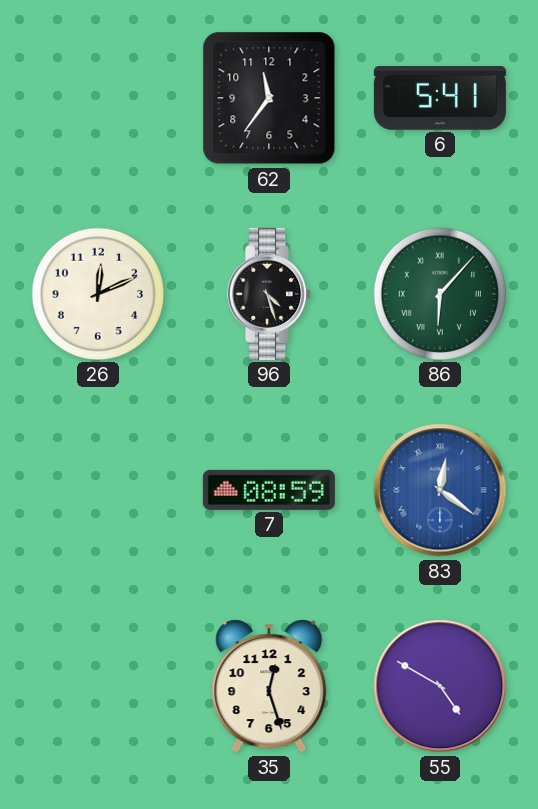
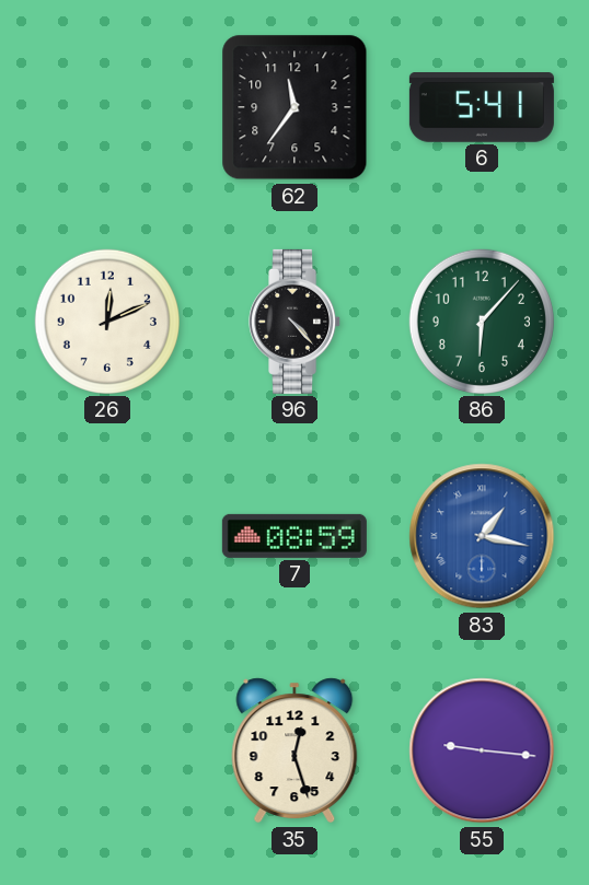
96: 4:27 -> 4:23
86 numerals: Roman -> Arabic
83: 12:21 -> 1:17
55: 4:50 -> 9:16
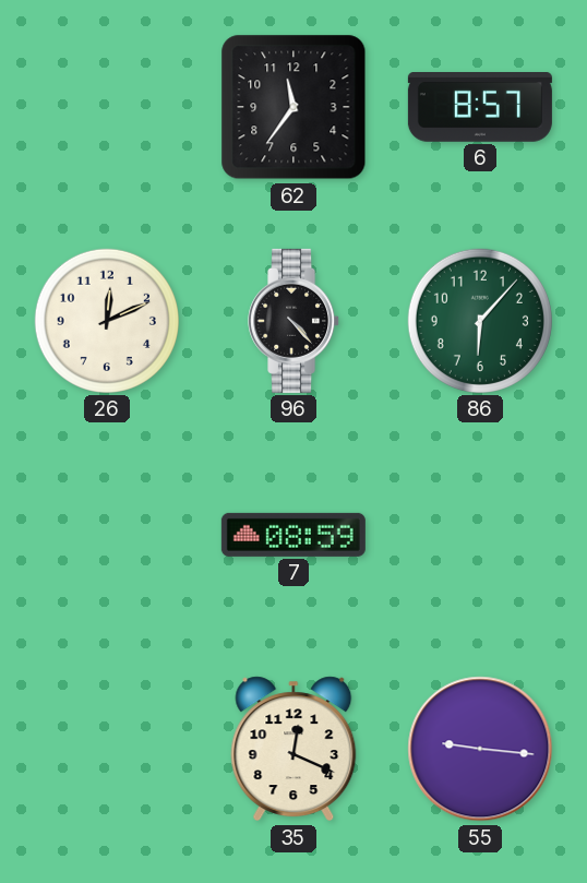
6: 5:41 -> 8:57
83: 1:17 -> none
35: 12:27 -> 12:19
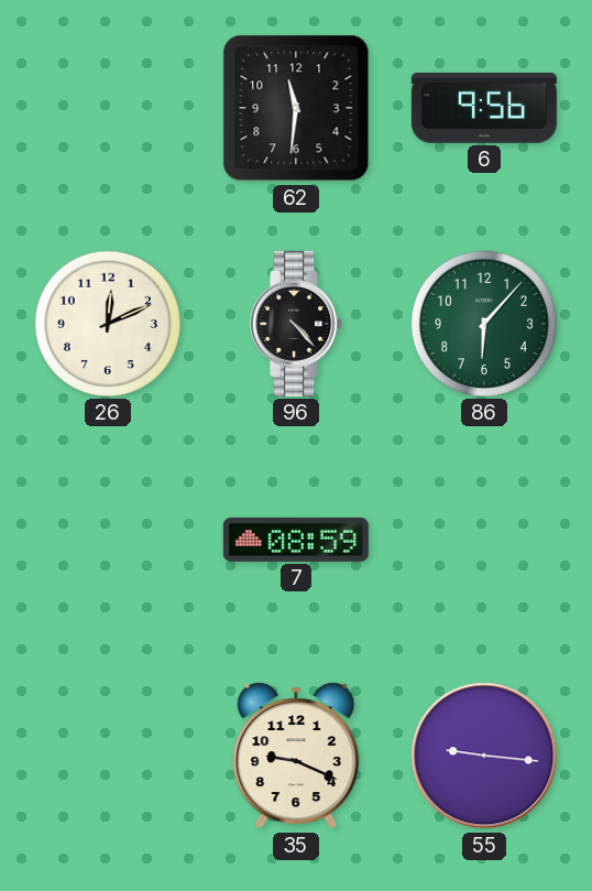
62: 11:36 -> 11:31
6: 8:57 -> 9:56
35: 12:19 -> 9:19
